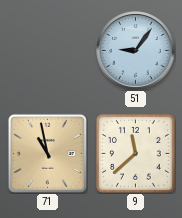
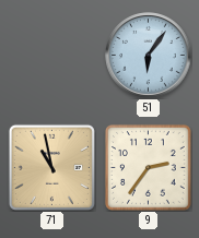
51: 9:06 -> 6:06
9: 11:38 -> 2:36
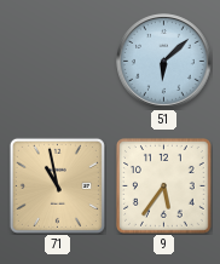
51: 6:06 -> 6:08
9: 2:36 -> 5:36
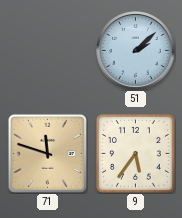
51: 6:08 -> 2:08
71: 10:58 -> 11:48
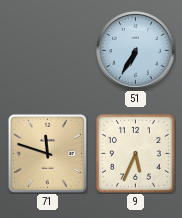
51: 2:08 -> 6:35
9: 5:36 -> 5:34
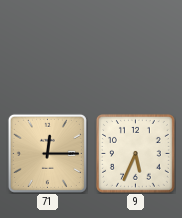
51: 6:35 -> none
71: 11:48 -> 12:15
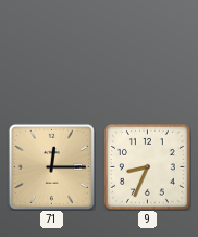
9: 5:34 -> 8:34
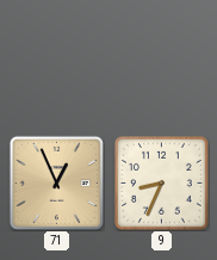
71: 12:15 -> 12:56
